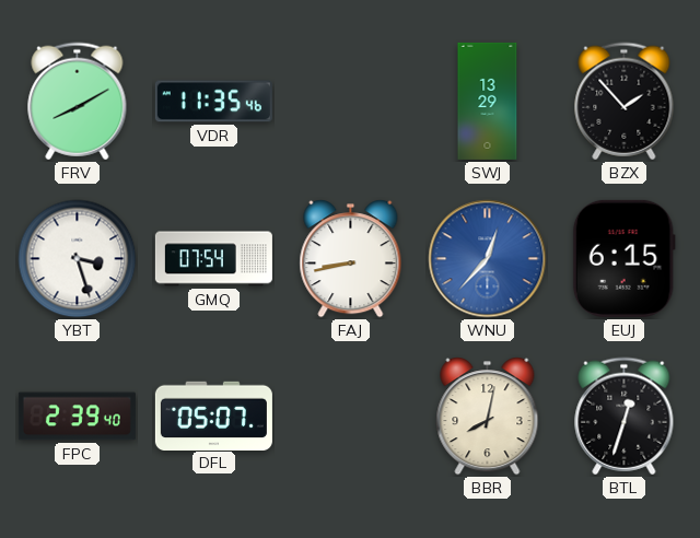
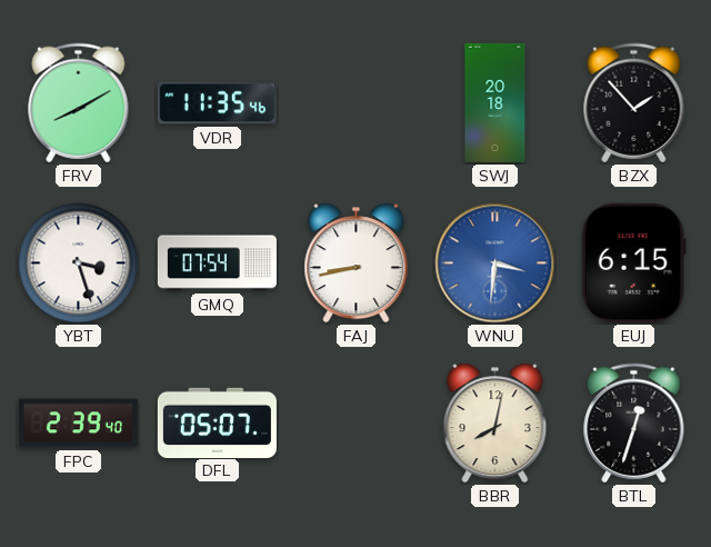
SWJ: 13:29 -> 20:18
WNU: 12:37 -> 3:31
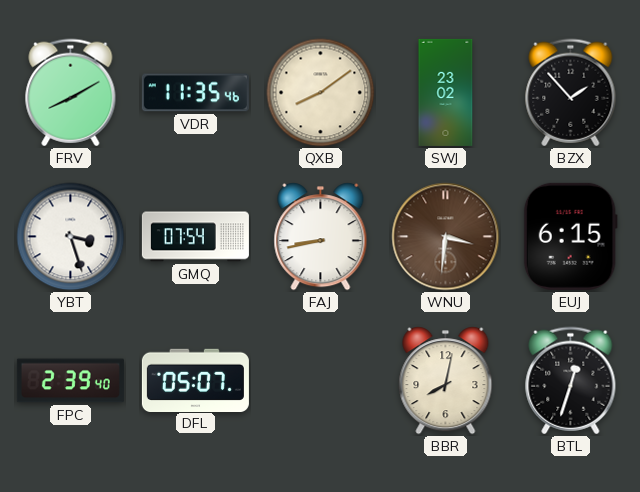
QXB: none -> 8:09
SWJ: 20:18 -> 23:02
WNU dial: blue -> brown
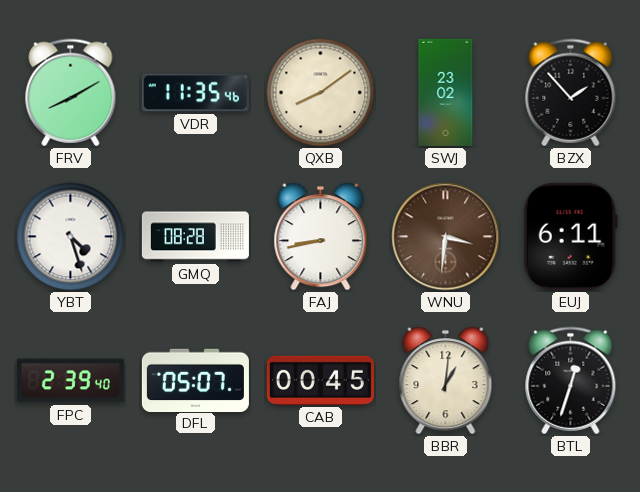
YBT: 3:27 -> 4:27
GMQ: 07:54 -> 08:28
EUJ: 6:15 -> 6:11
CAB: none -> 00:45
BBR: 8:02 -> 1:01
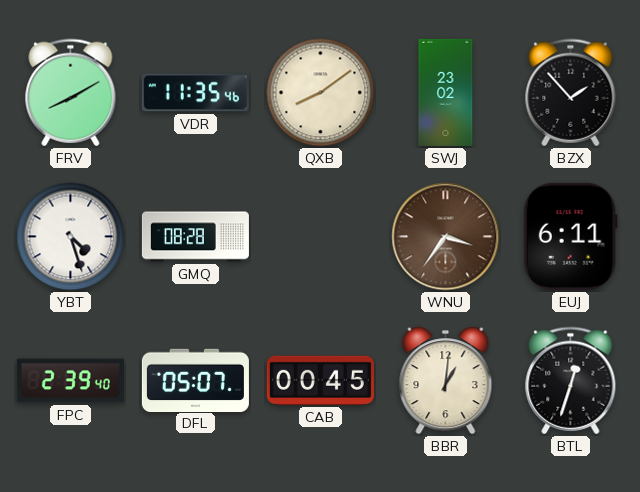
FAJ: 8:43 -> none
WNU: 3:31 -> 3:36
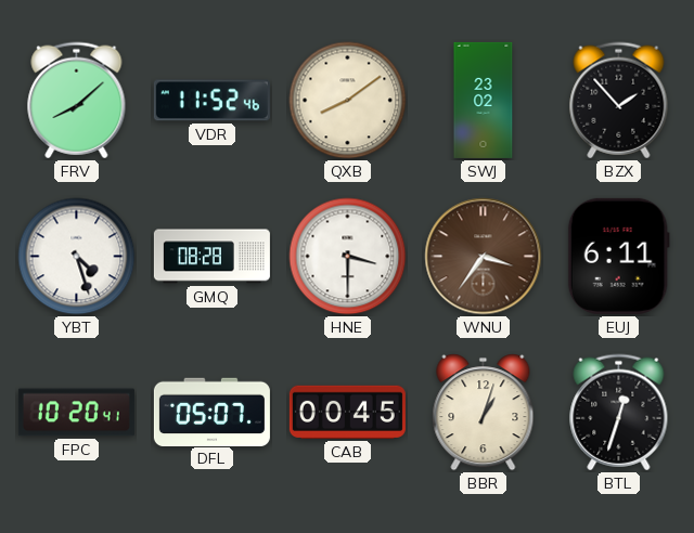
FRV: 8:10 -> 8:08
VDR: 11:35 -> 11:52
HNE: none -> 3:30
FPC: 2:39 -> 10:20
BBR: 1:01 -> 1:03
